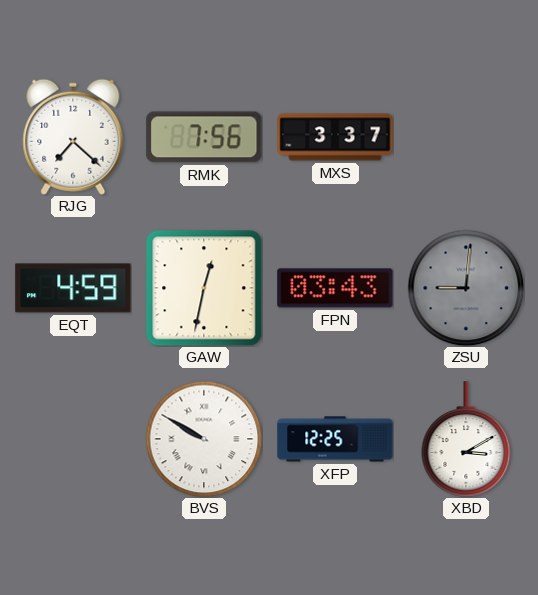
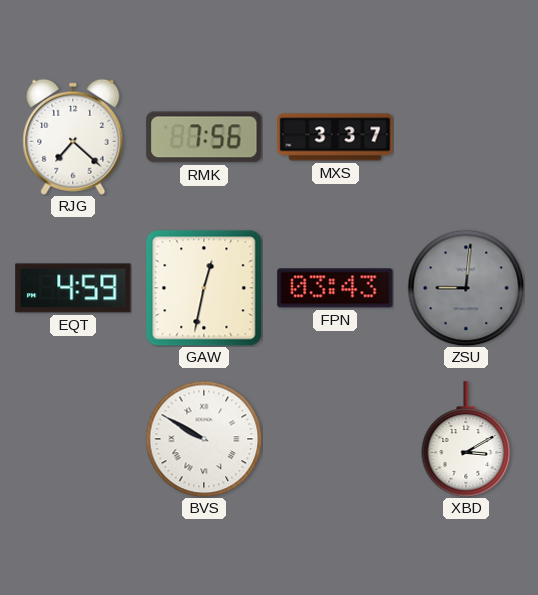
XFP: 12:25 -> none
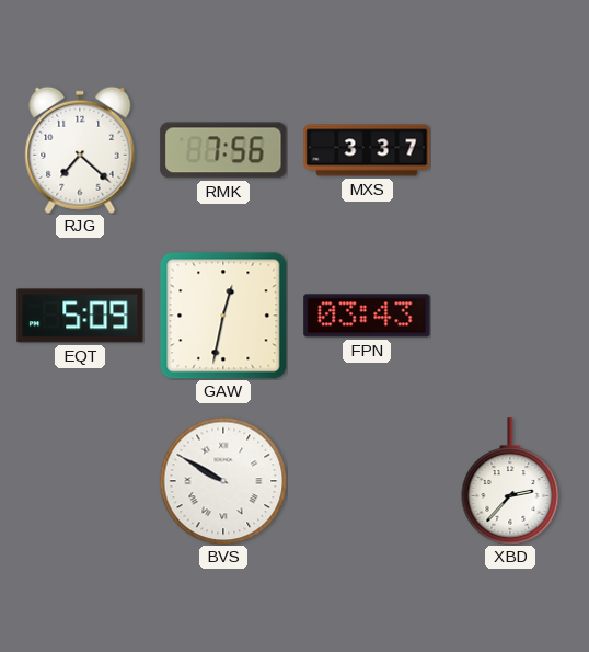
EQT: 4:59 -> 5:09
ZSU: 9:01 -> none
XBD: 3:10 -> 2:37
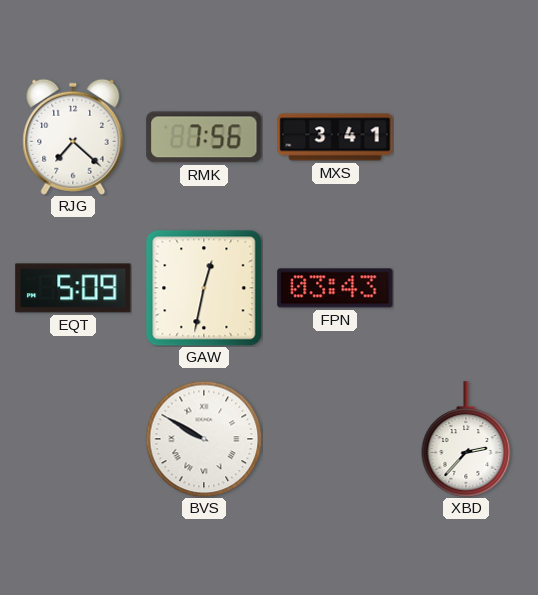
MXS: 3:37 -> 3:41
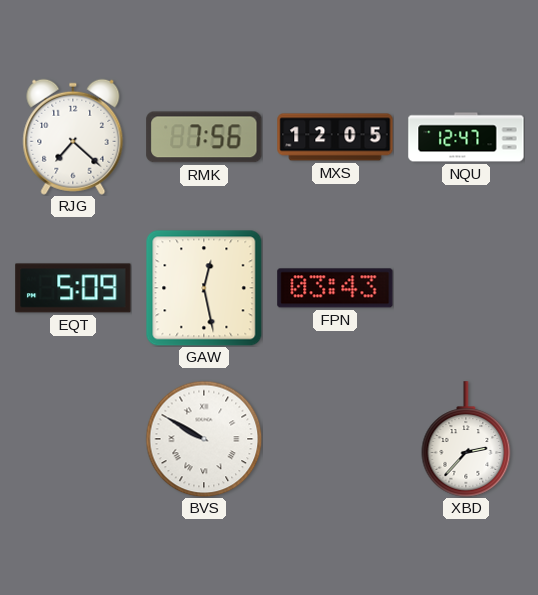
MXS: 3:41 -> 12:05
NQU: none -> 12:47
GAW: 12:32 -> 12:28
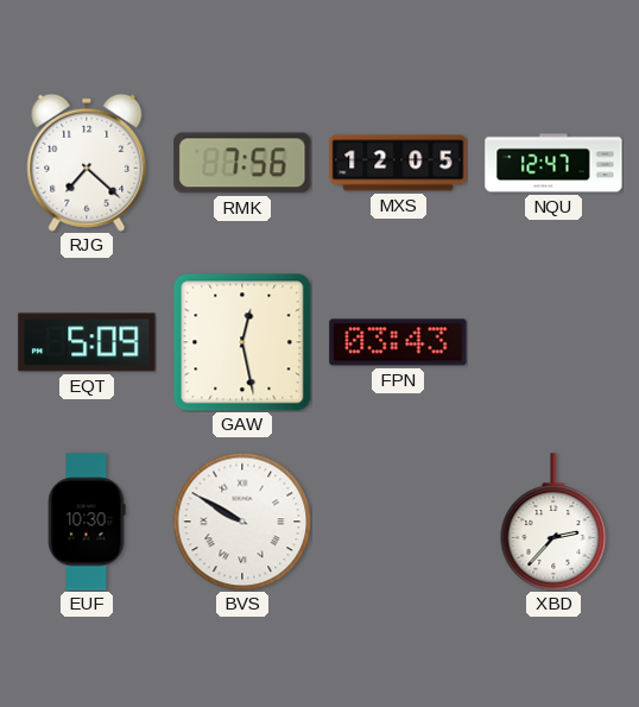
EUF: none -> 10:30
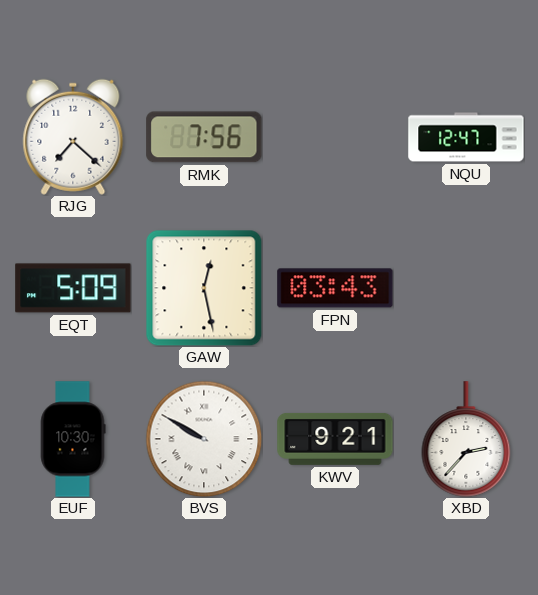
MXS: 12:05 -> none
KWV: none -> 9:21
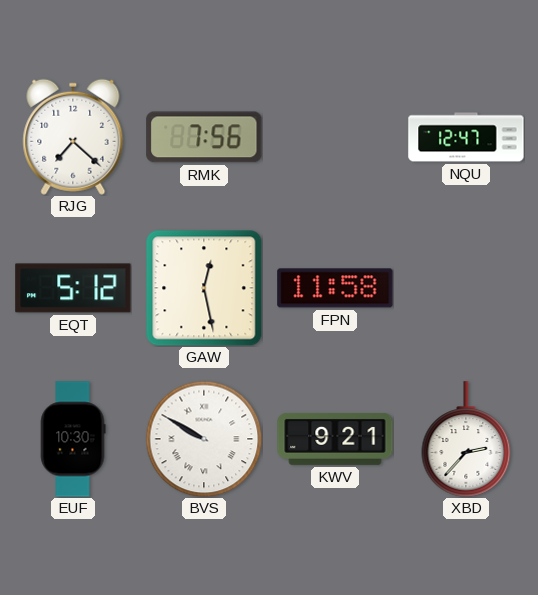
EQT: 5:09 -> 5:12
FPN: 03:43 -> 11:58
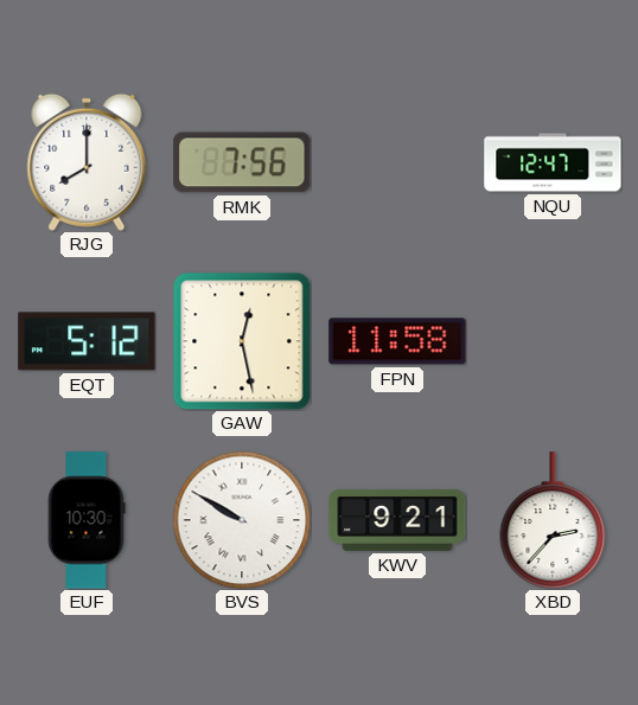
RJG: 7:22 -> 8:00
